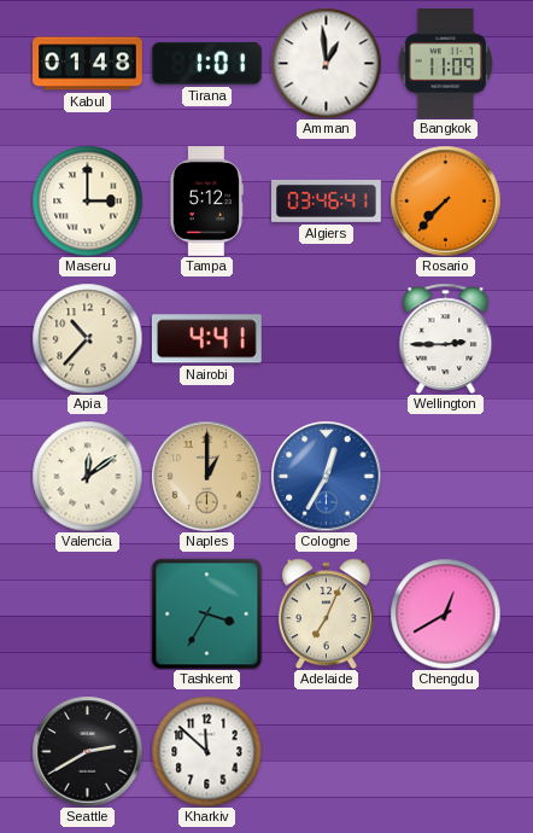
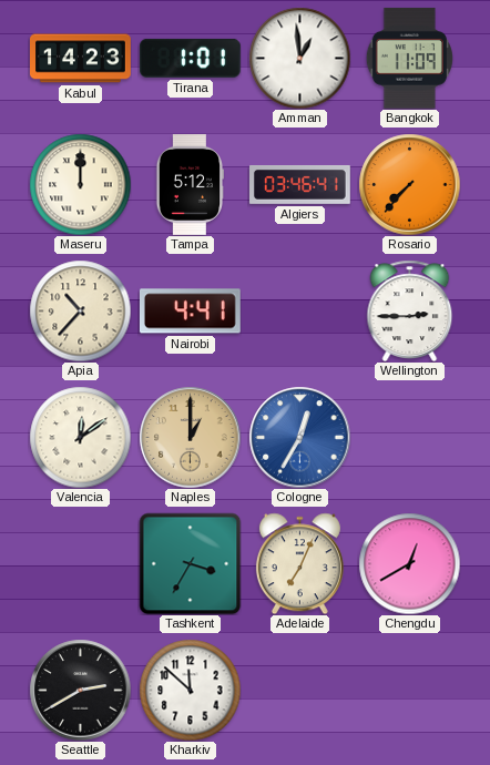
Kabul: 01:48 -> 14:23
Maseru: 3:00 -> 12:00
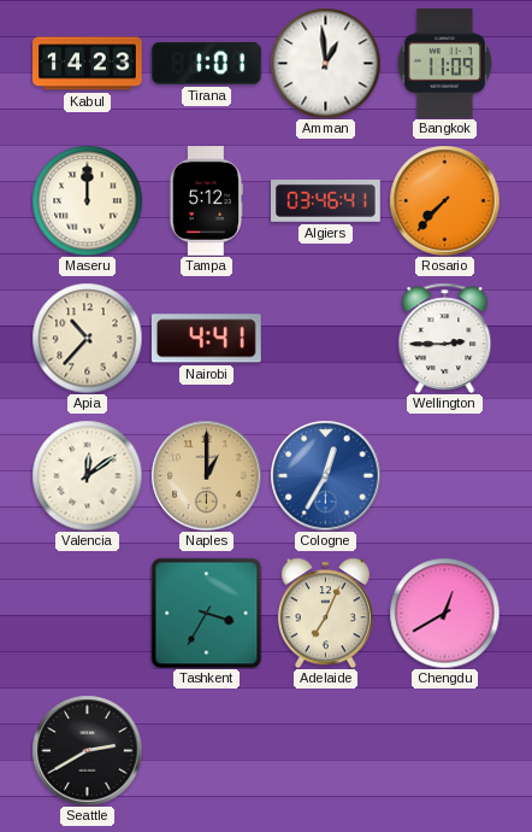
Kharkiv: 11:52 -> none
